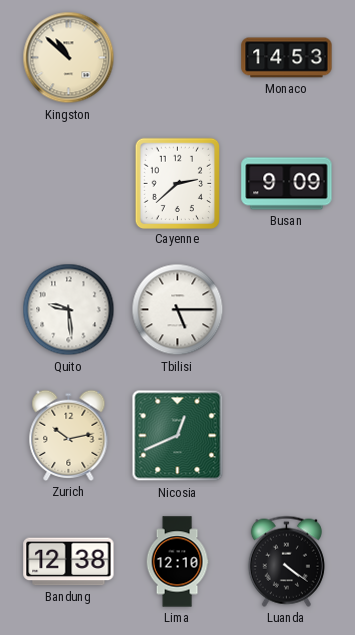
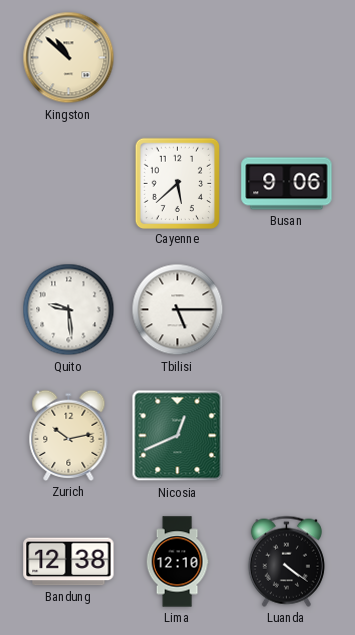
Monaco: 14:53 -> none
Cayenne: 2:38 -> 5:38
Busan: 9:09 -> 9:06
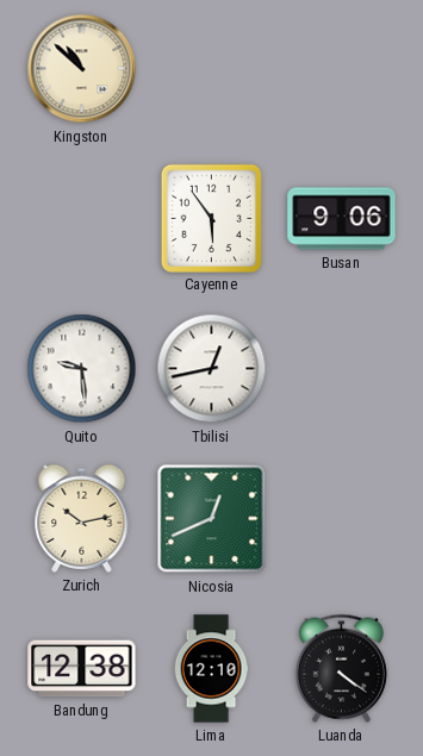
Cayenne: 5:38 -> 5:54
Tbilisi: 5:15 -> 12:43
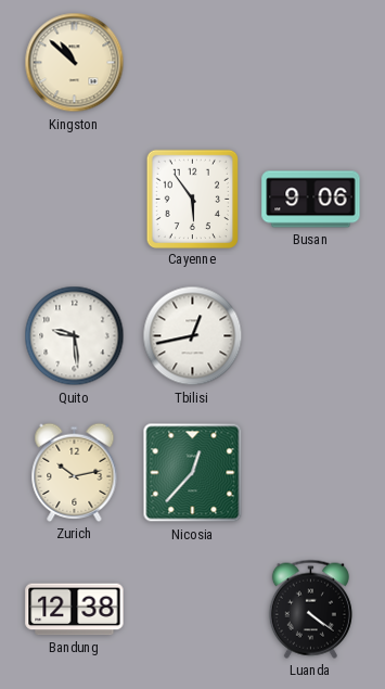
Nicosia: 12:41 -> 12:37
Lima: 12:10 -> none
